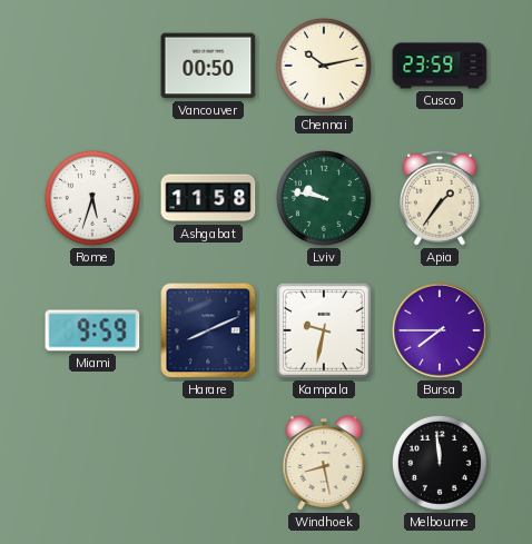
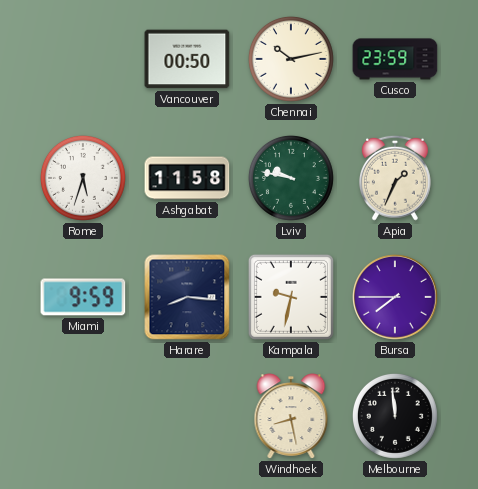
Apia: 1:36 -> 1:34
Harare: 8:11 -> 8:16
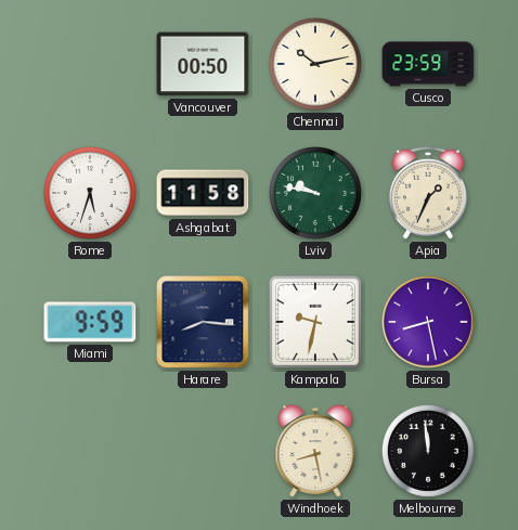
Bursa: 7:45 -> 8:28
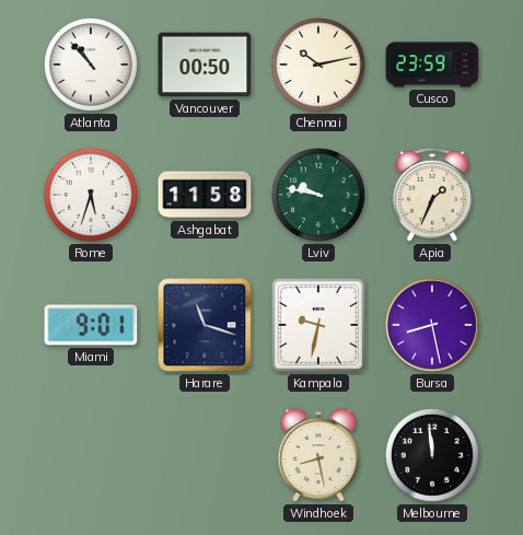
Atlanta: none -> 10:53
Miami: 9:59 -> 9:01
Harare: 8:16 -> 11:18
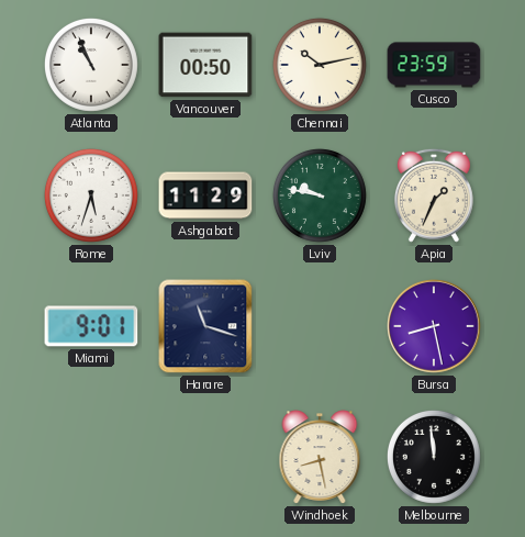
Atlanta: 10:53 -> 10:56
Ashgabat: 11:58 -> 11:29
Kampala: 9:32 -> none
